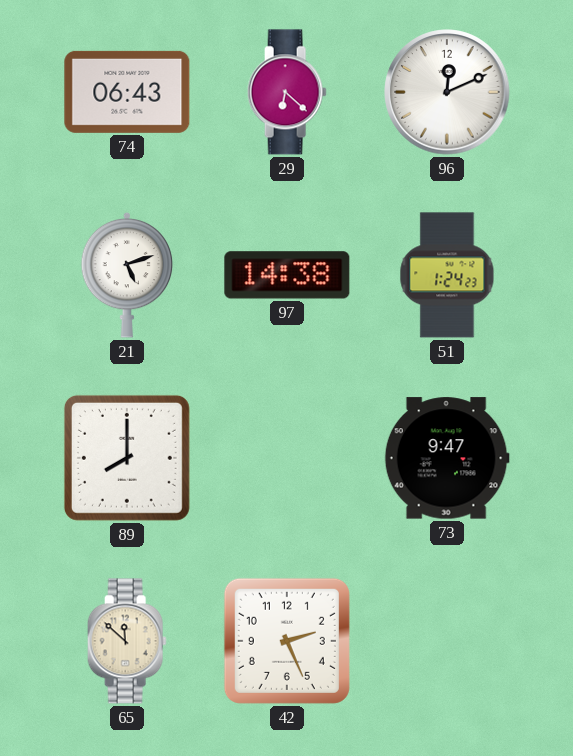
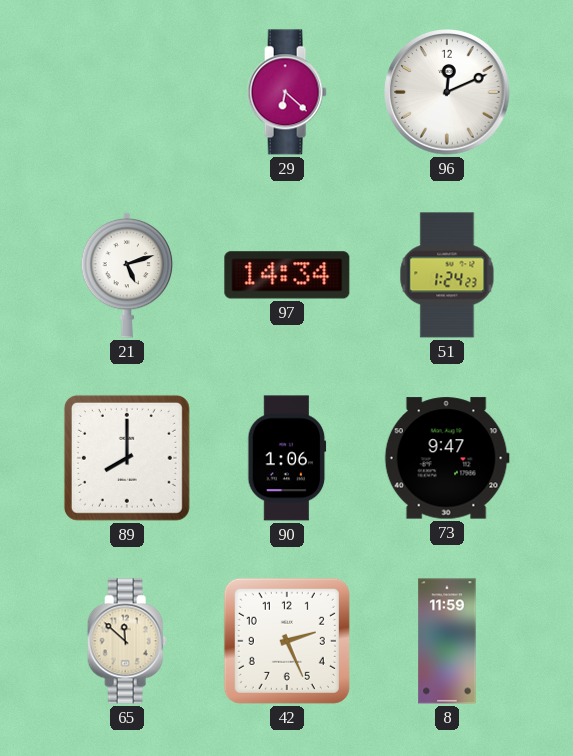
74: 06:43 -> none
97: 14:38 -> 14:34
90: none -> 1:06
8: none -> 11:59
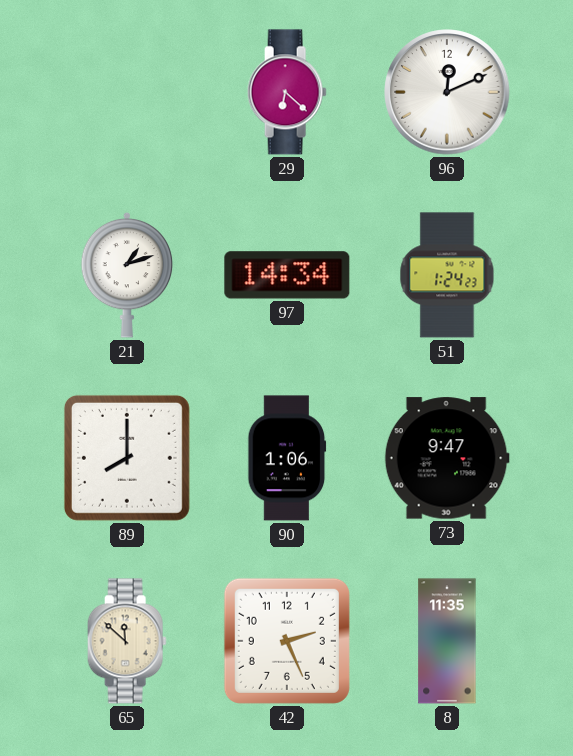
21: 5:12 -> 1:12
8: 11:59 -> 11:35
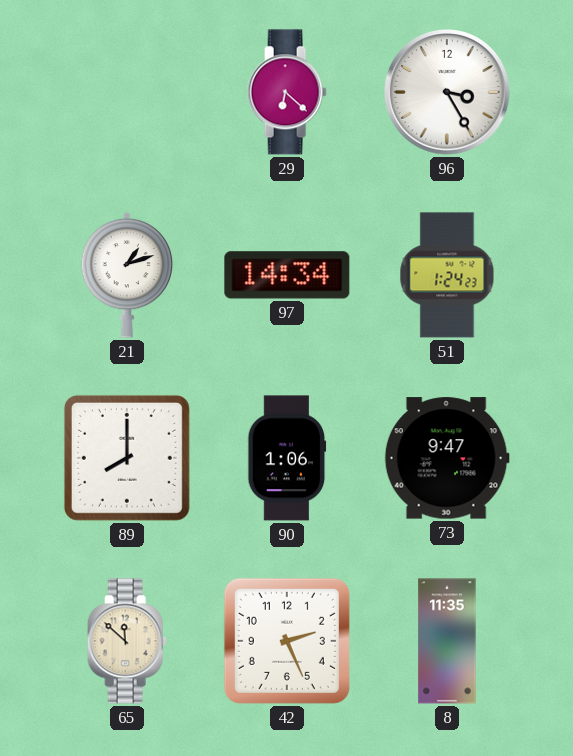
96: 12:11 -> 3:25
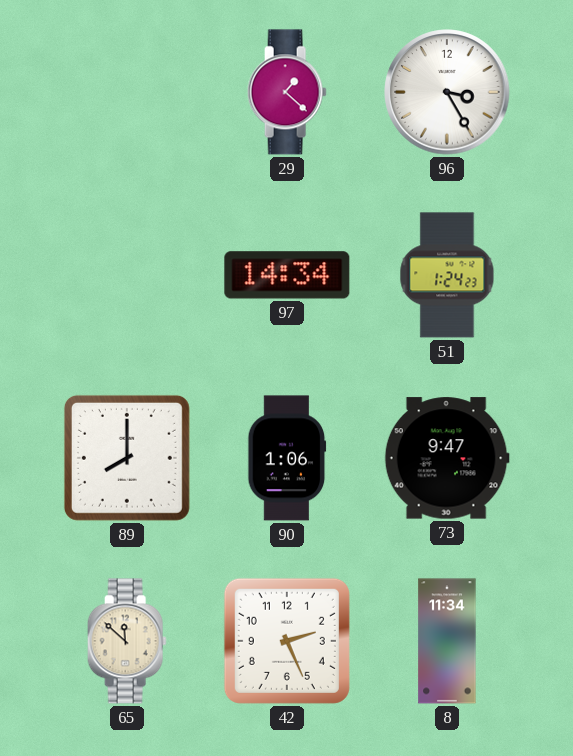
29: 6:22 -> 1:22
21: 1:12 -> none
8: 11:35 -> 11:34
